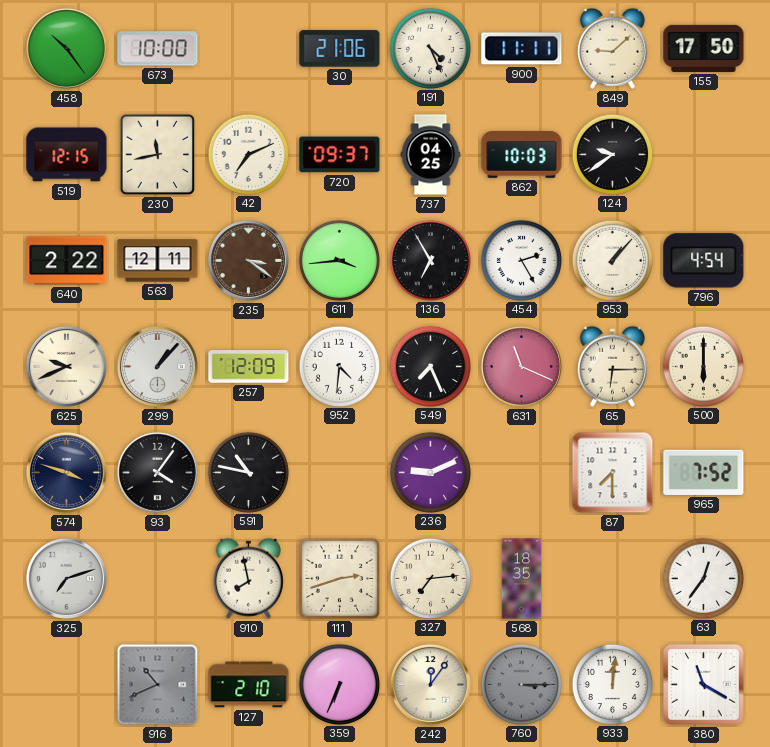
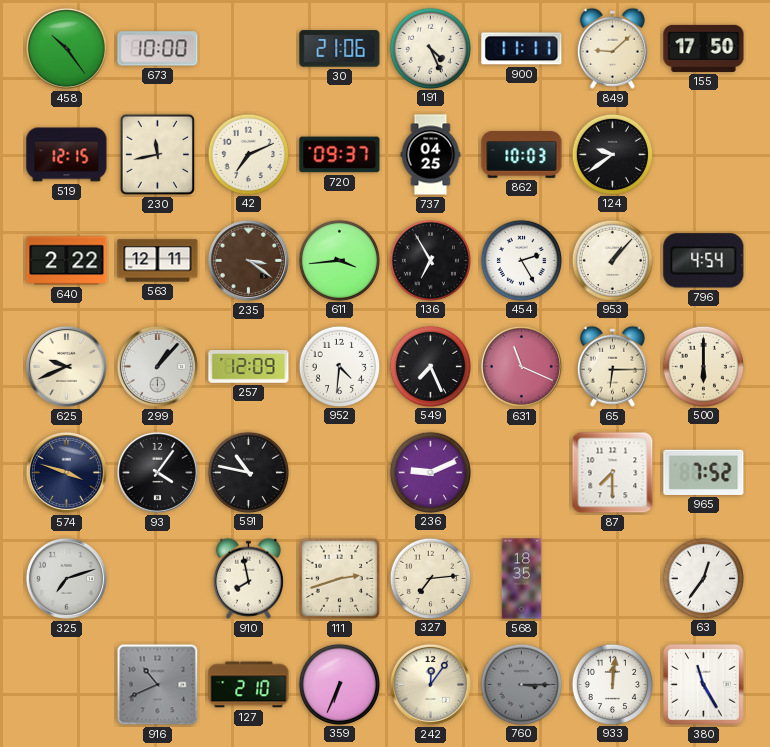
380: 11:20 -> 11:25
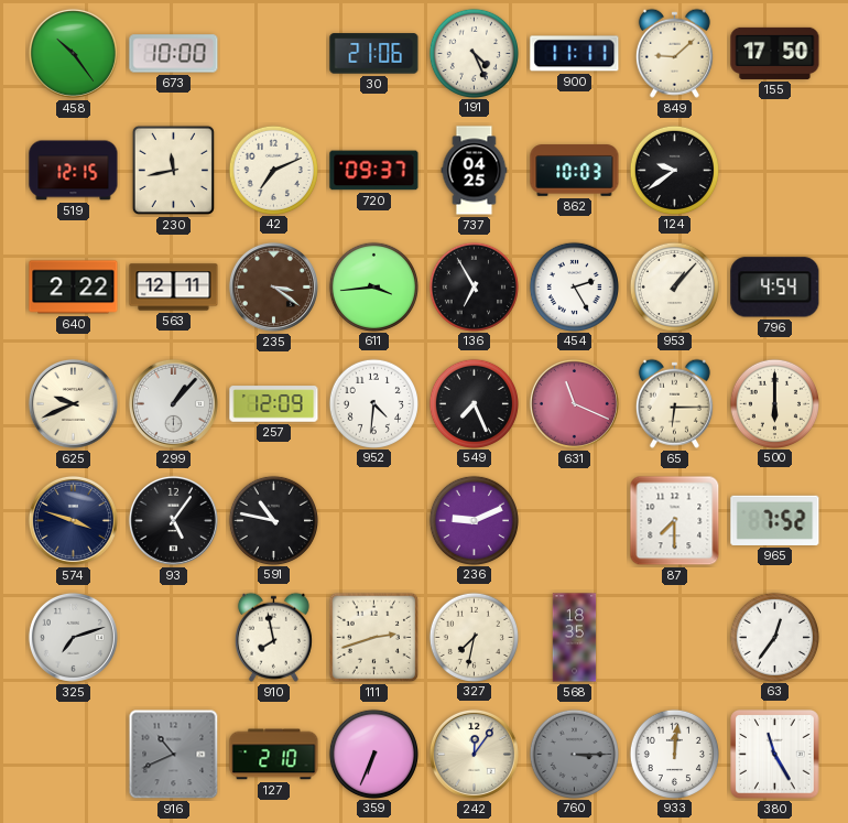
93: 4:06 -> 5:06
327: 7:14 -> 7:32
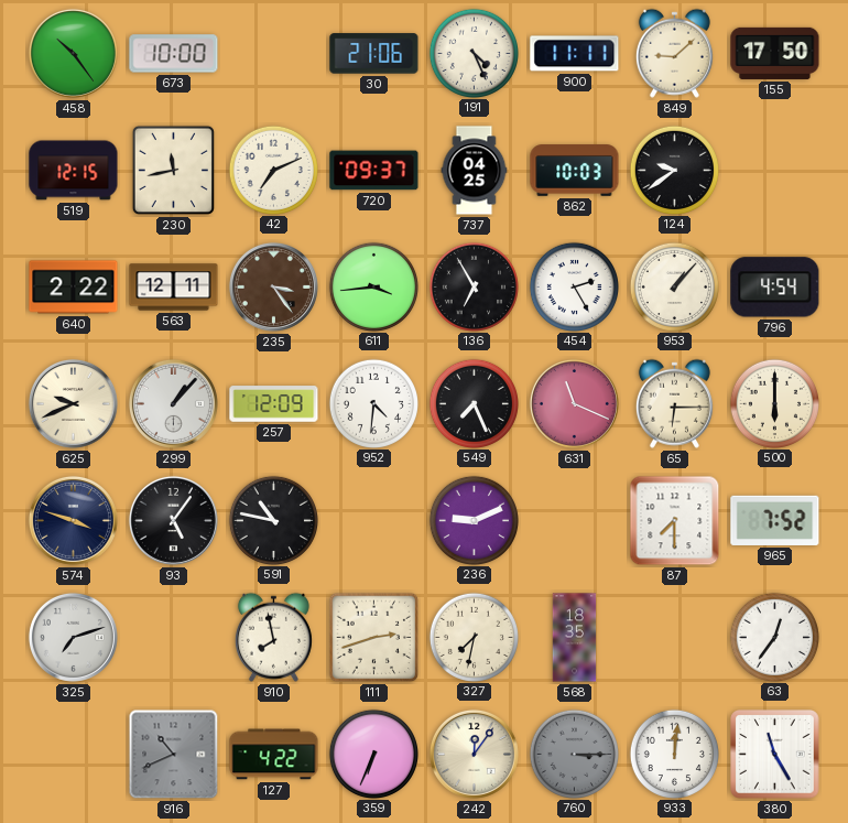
235: 3:21 -> 3:24
127: 2:10 -> 4:22
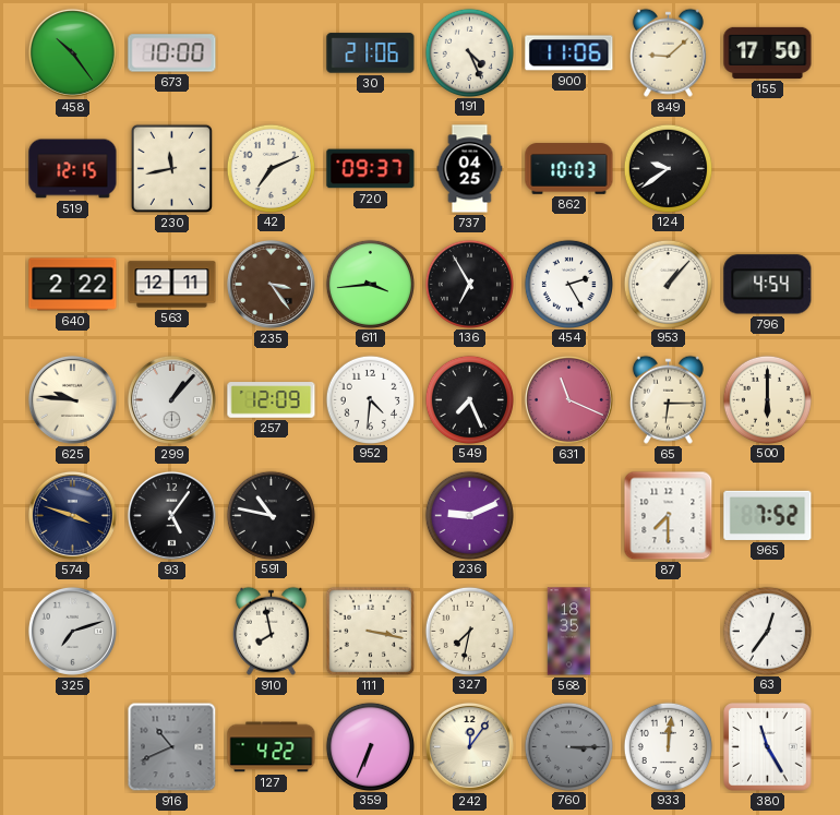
900: 11:11 -> 11:06
625: 9:41 -> 9:46
111: 2:42 -> 3:17
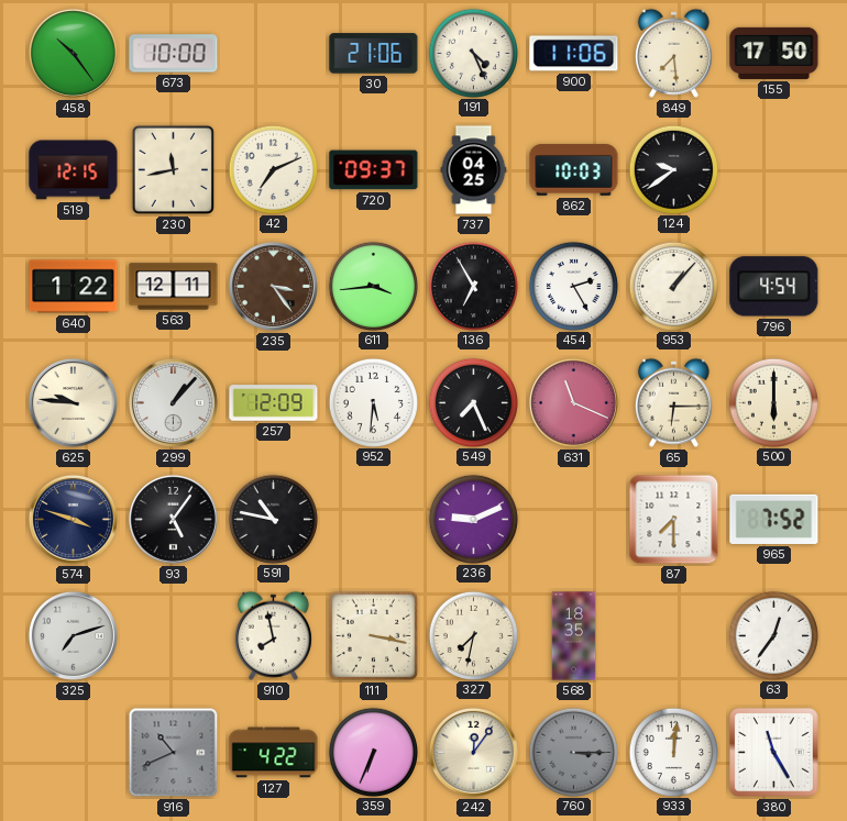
849: 9:08 -> 7:29
640: 2:22 -> 1:22
952: 4:31 -> 5:31
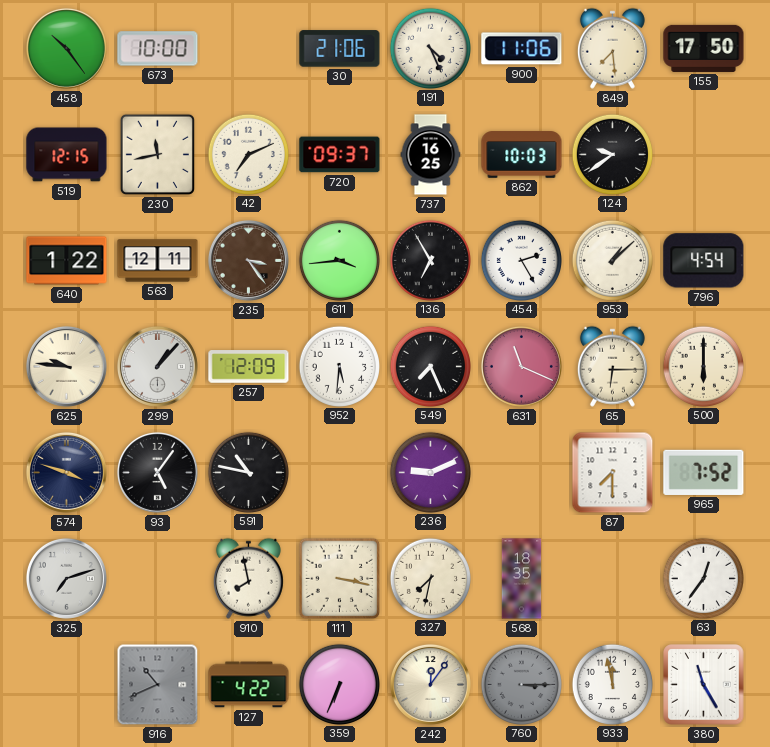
737: 04:25 -> 16:25
953: 1:07 -> 1:08
933: 12:01 -> 11:58
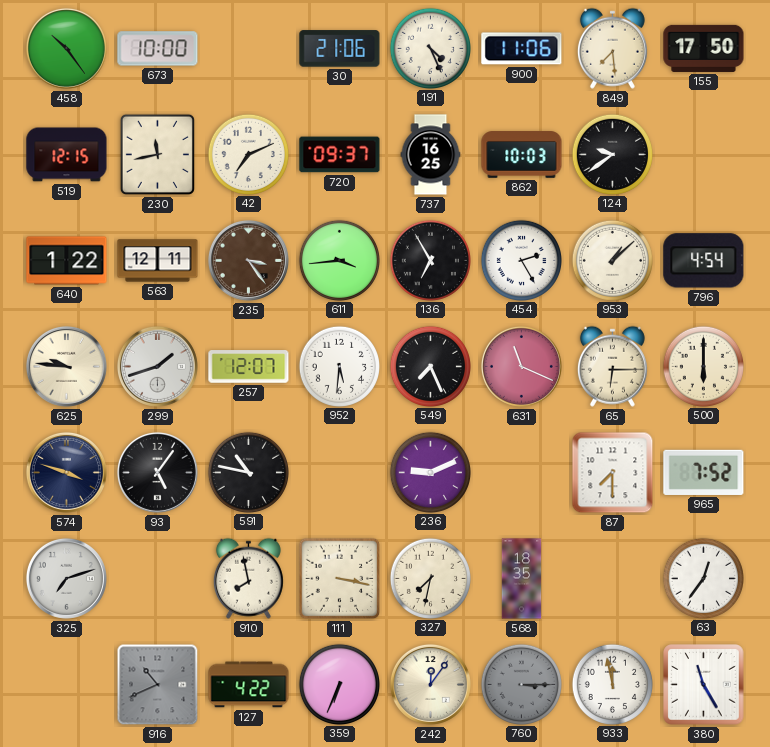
299: 1:07 -> 1:42
257: 12:09 -> 12:07
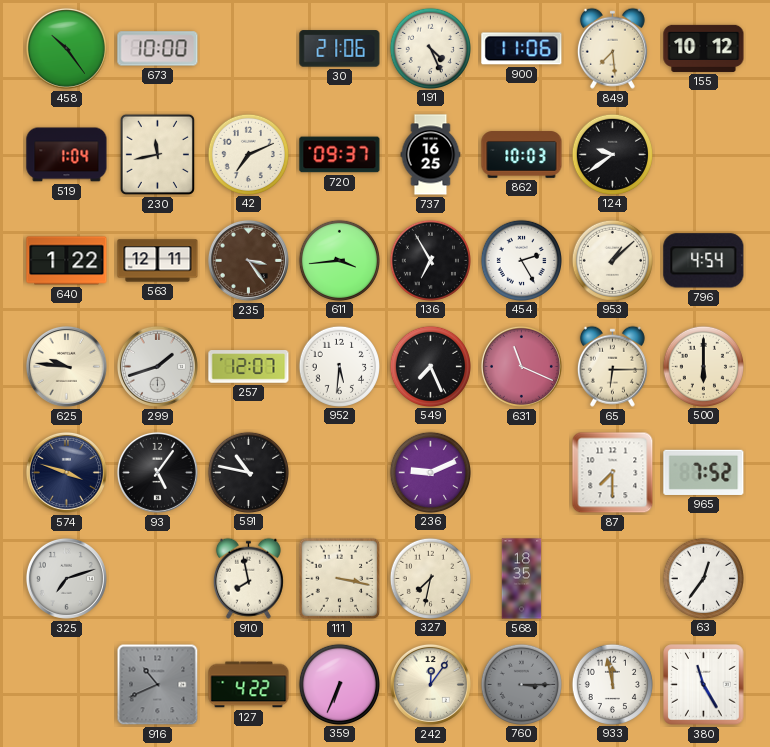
155: 17:50 -> 10:12
519: 12:15 -> 1:04
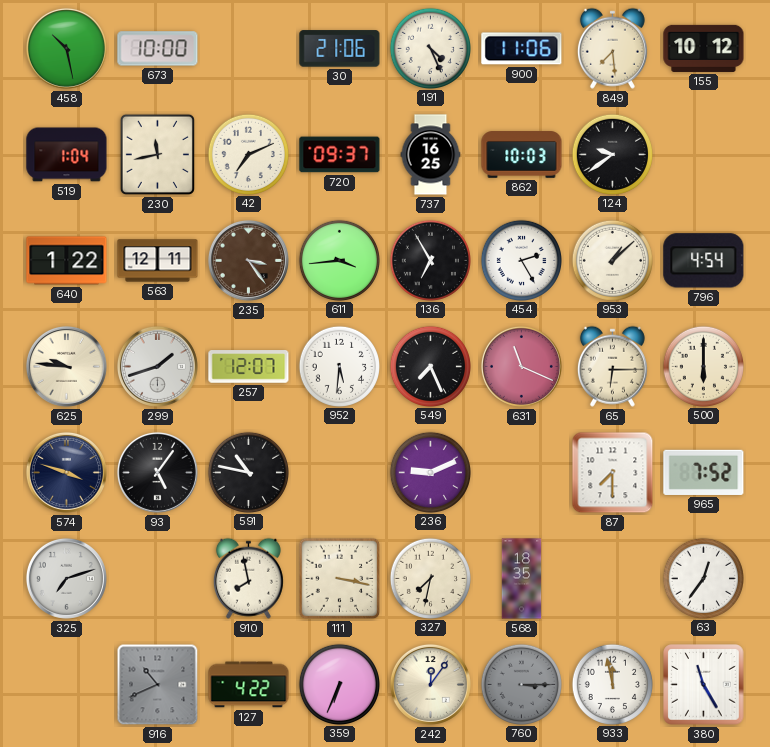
458: 10:24 -> 10:28
